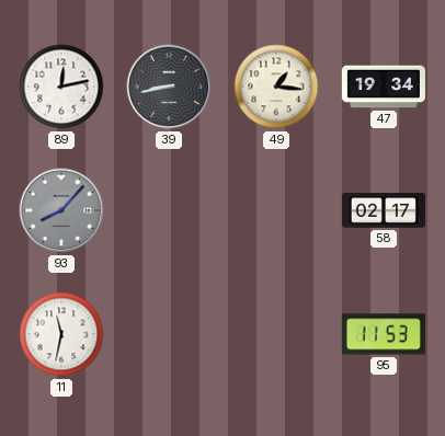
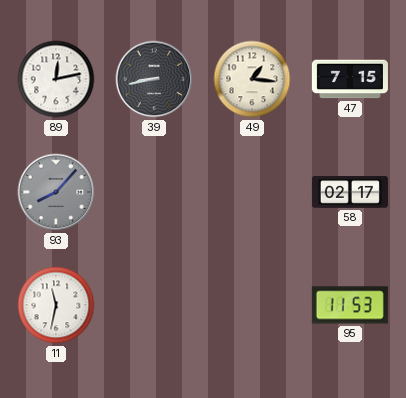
47: 19:34 -> 7:15
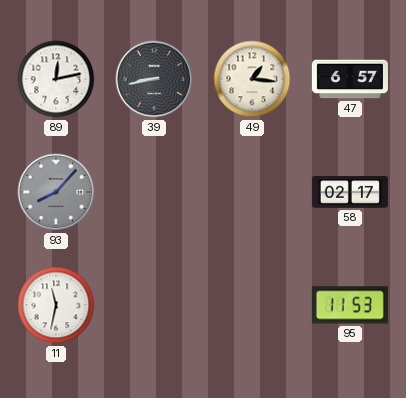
47: 7:15 -> 6:57
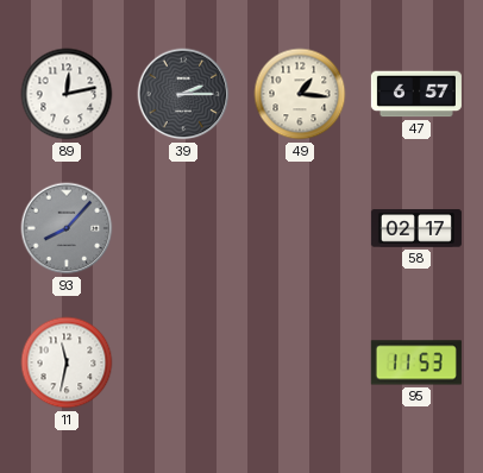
39: 8:43 -> 2:15
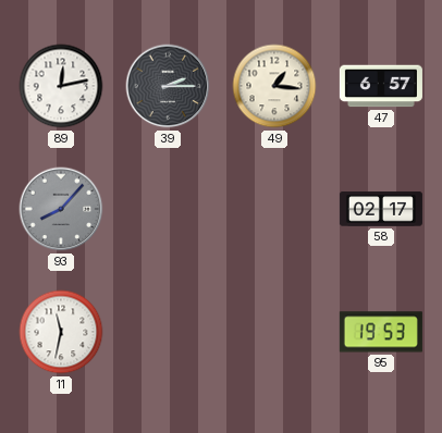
95: 11:53 -> 19:53
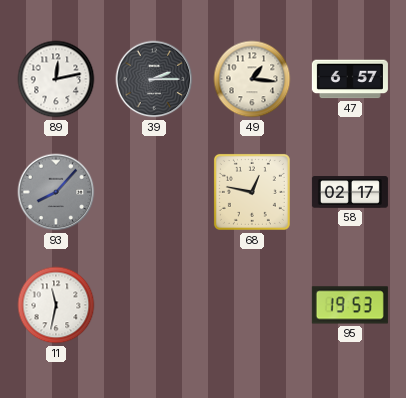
68: none -> 12:47
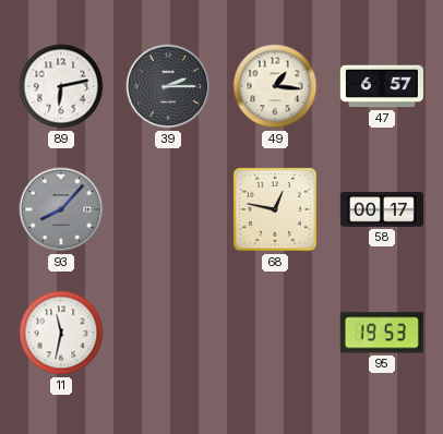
89: 12:13 -> 6:13
58: 02:17 -> 00:17
